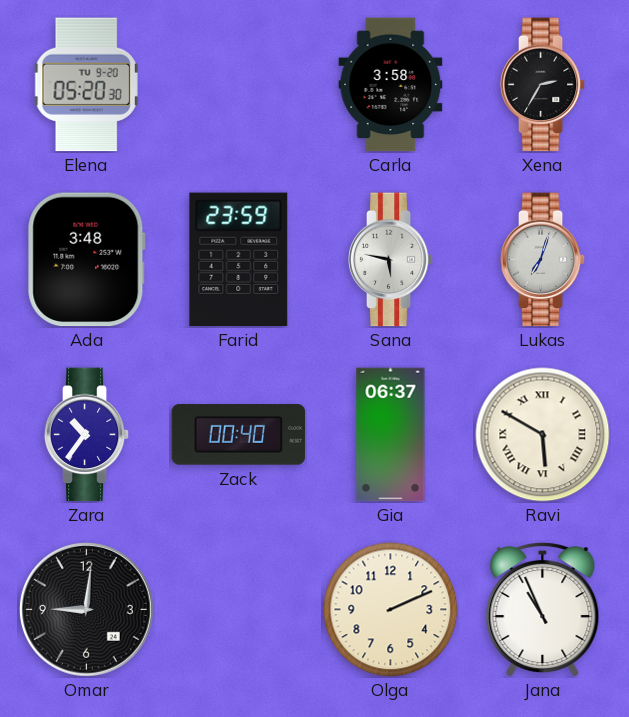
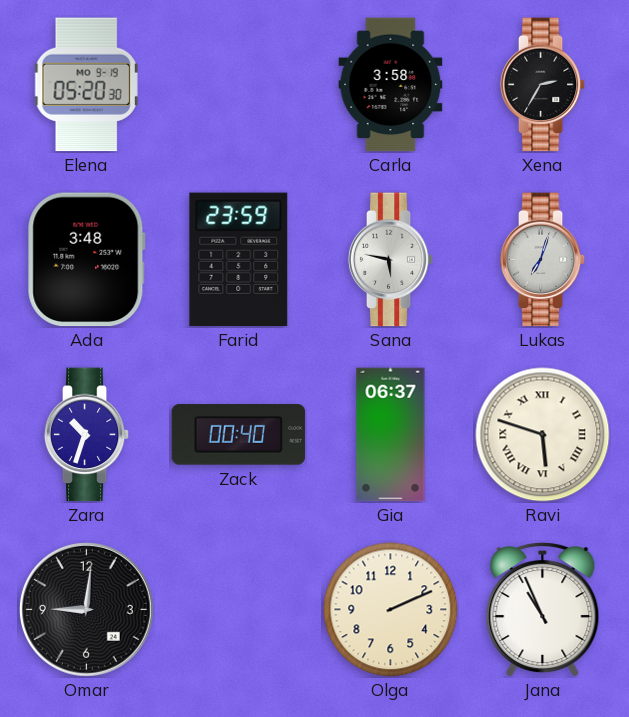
Elena date: TU 9-20 -> MO 9-19
Zara: 10:36 -> 10:33
Ravi: 5:50 -> 5:48
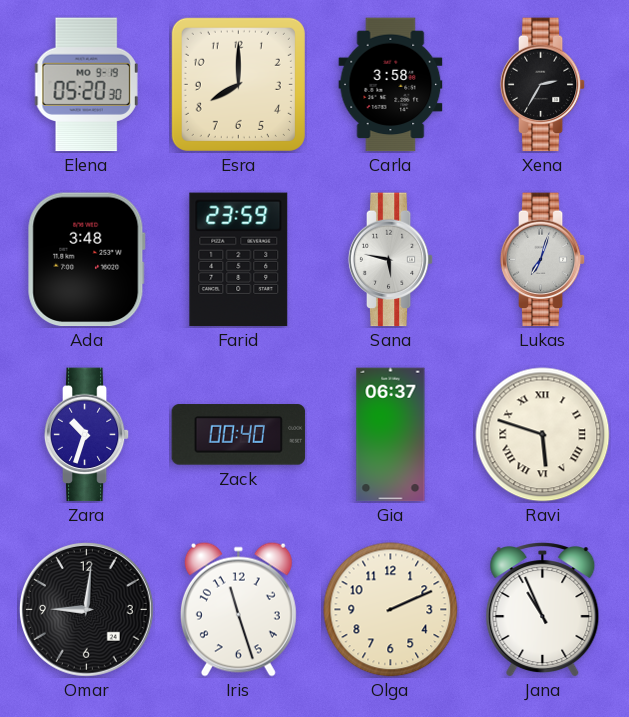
Esra: none -> 8:00
Iris: none -> 11:27
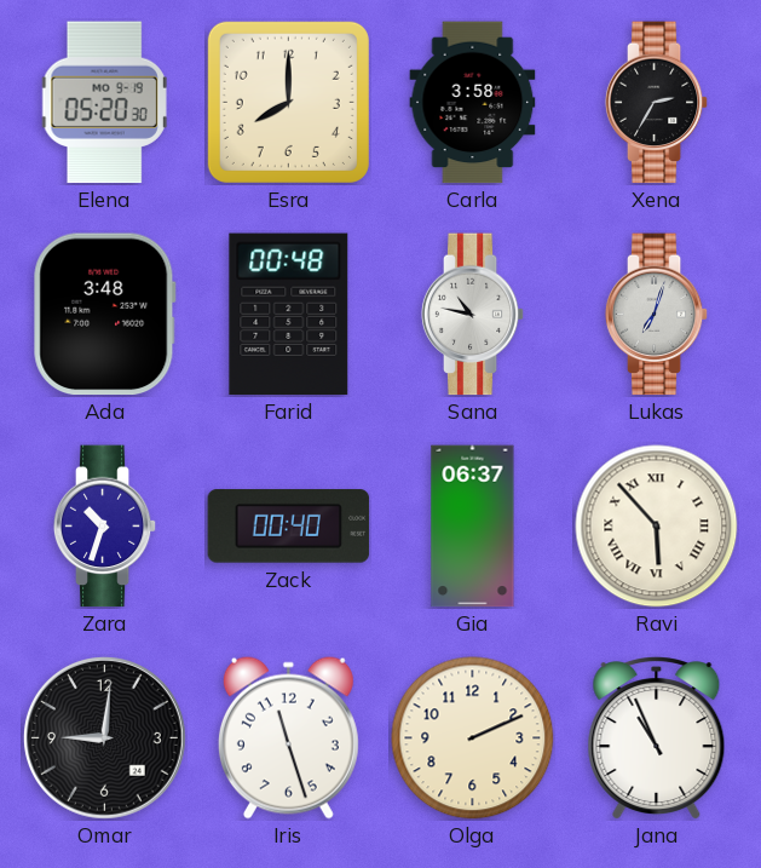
Farid: 23:59 -> 00:48
Sana: 5:47 -> 10:47
Ravi: 5:48 -> 5:53
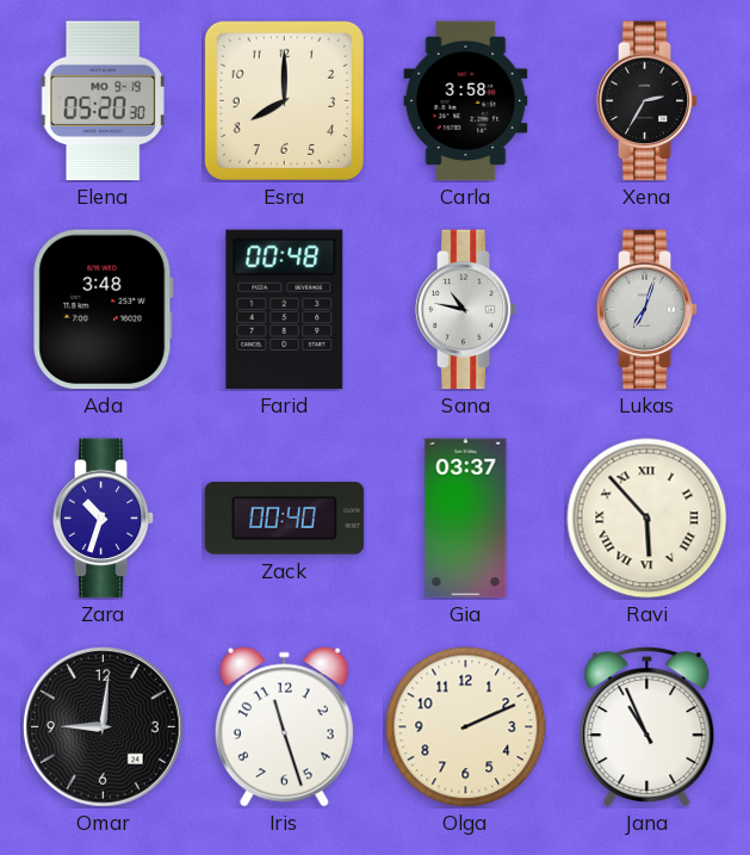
Gia: 06:37 -> 03:37
